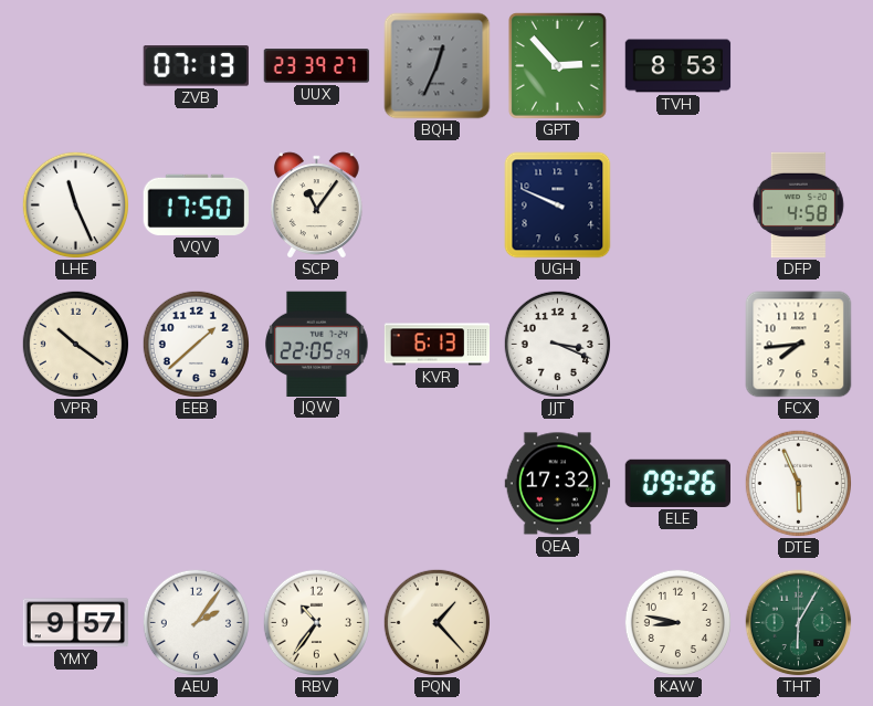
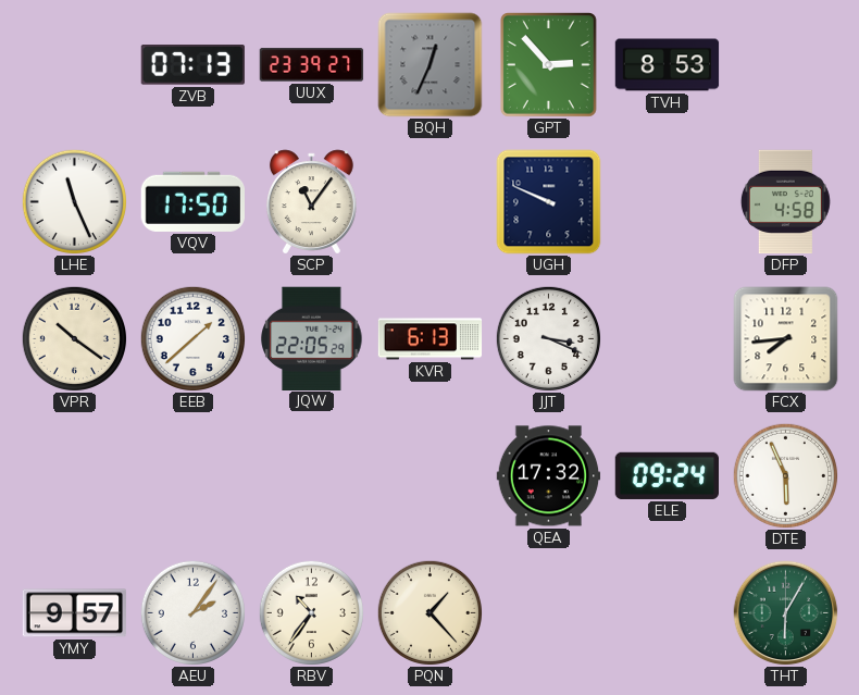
ELE: 09:26 -> 09:24
KAW: 8:47 -> none
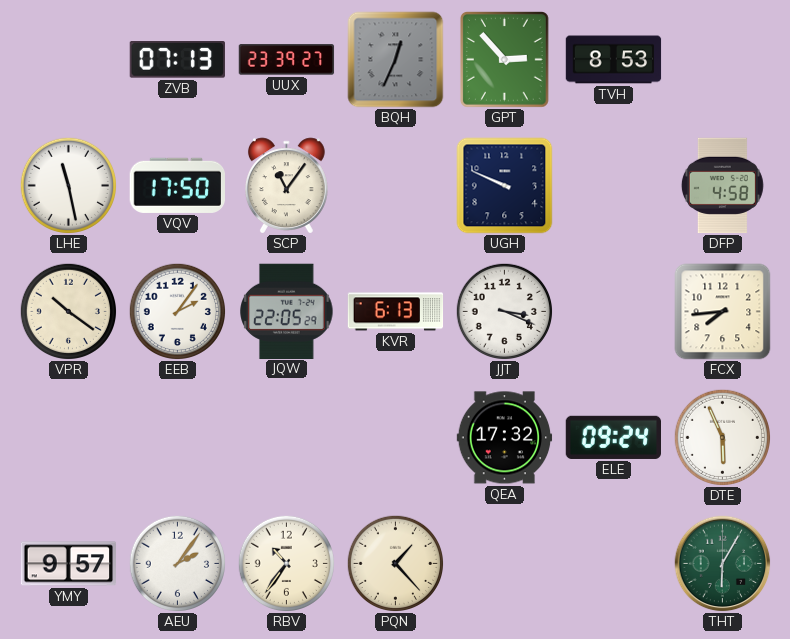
LHE: 11:26 -> 11:28
EEB: 1:38 -> 2:06
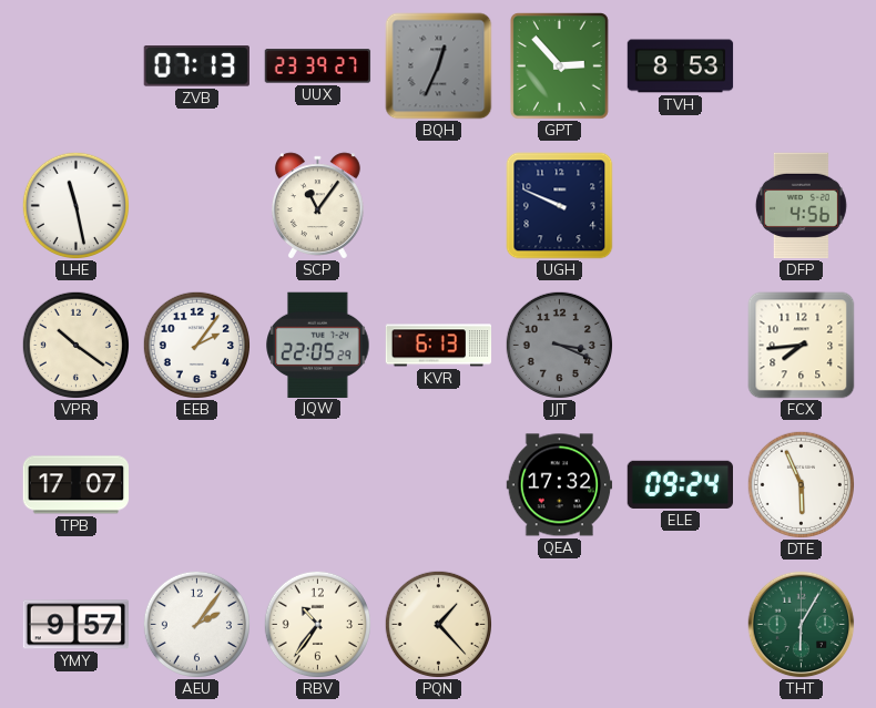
VQV: 17:50 -> none
DFP: 4:58 -> 4:56
JJT dial: white -> grey
TPB: none -> 17:07
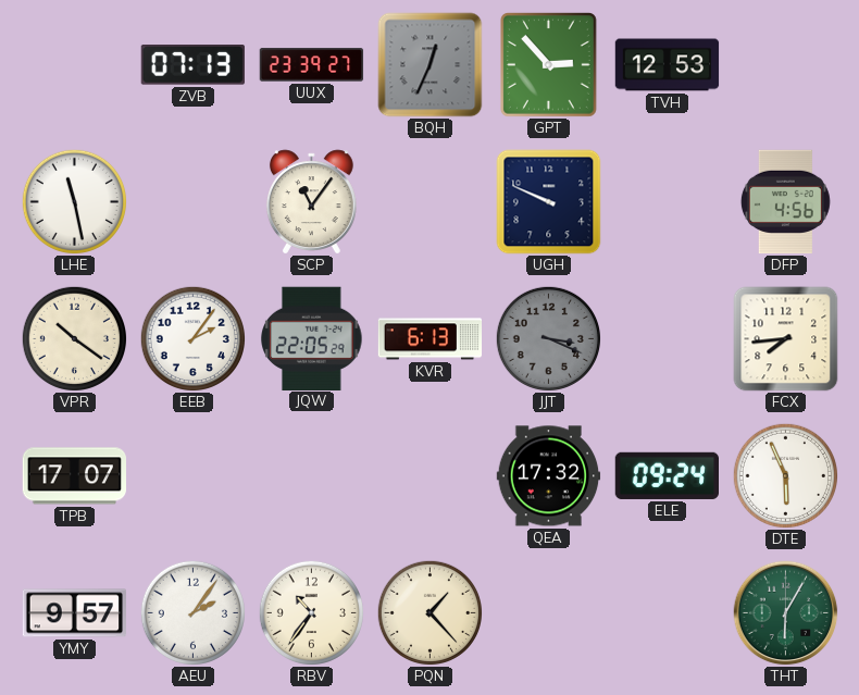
TVH: 8:53 -> 12:53
